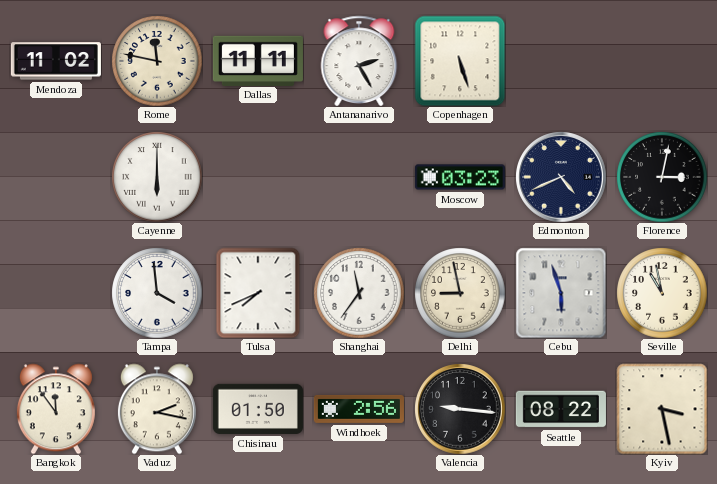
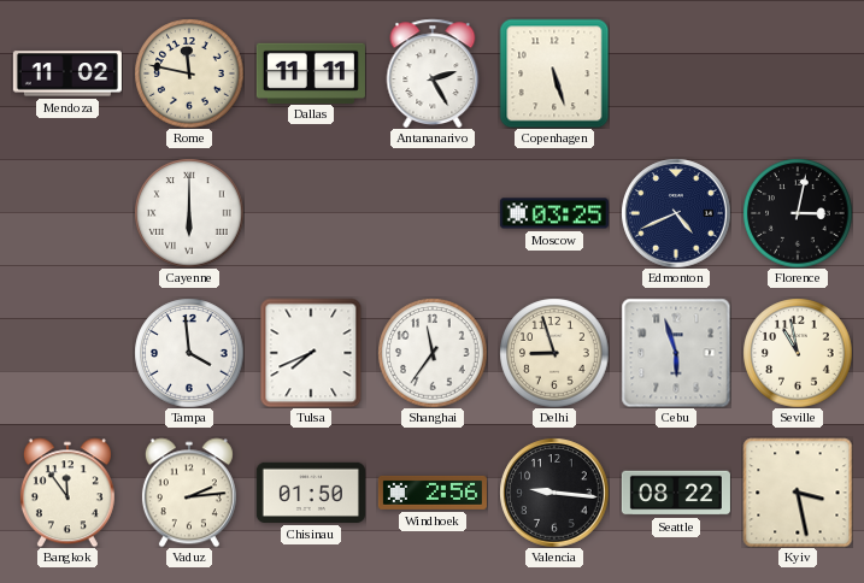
Moscow: 03:23 -> 03:25
Delhi: 8:58 -> 8:57
Vaduz: 2:17 -> 2:14
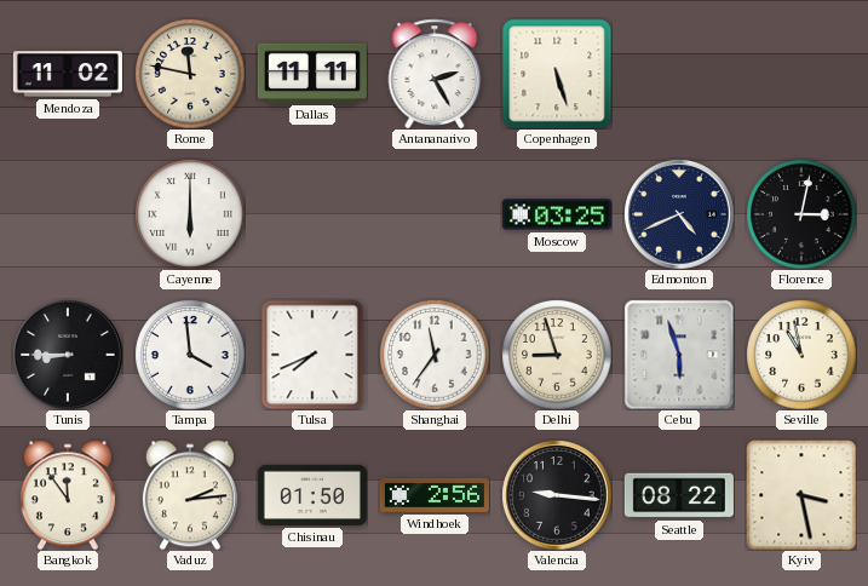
Tunis: none -> 8:45
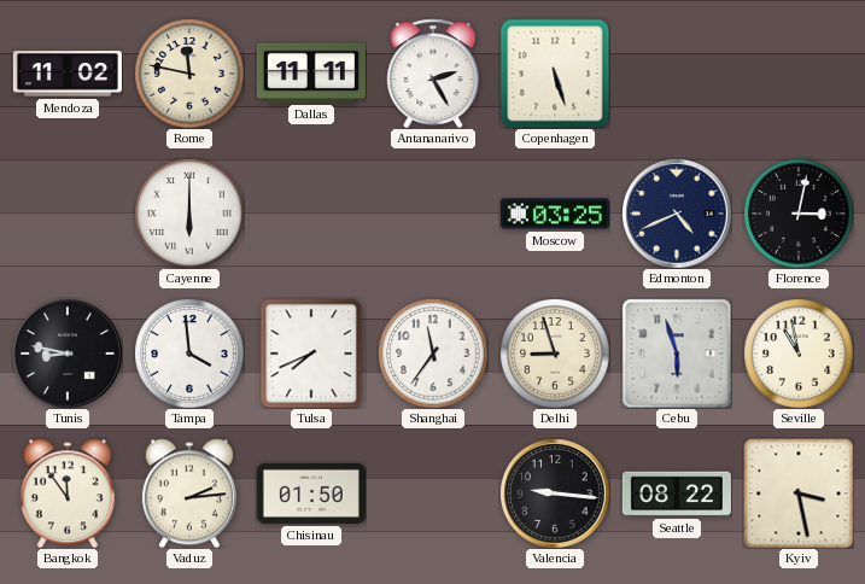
Tunis: 8:45 -> 8:47
Windhoek: 2:56 -> none
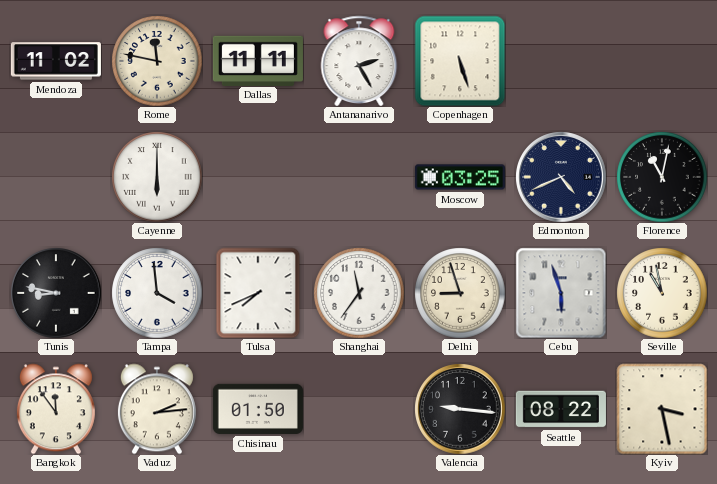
Florence: 3:02 -> 11:02
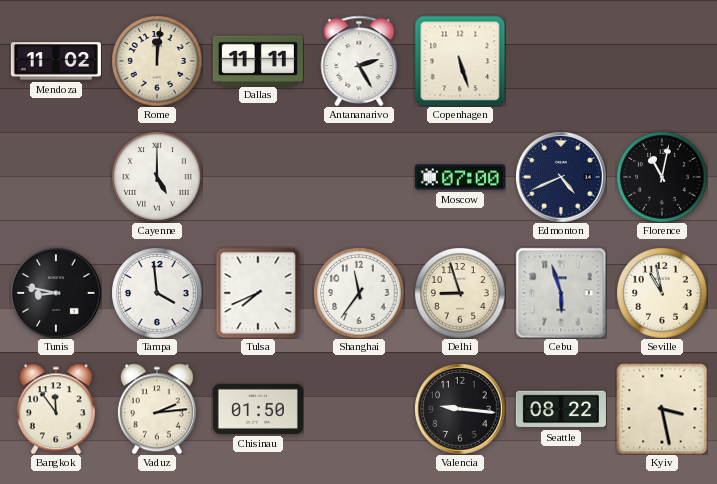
Rome: 11:47 -> 12:01
Cayenne: 6:00 -> 5:00
Moscow: 03:25 -> 07:00
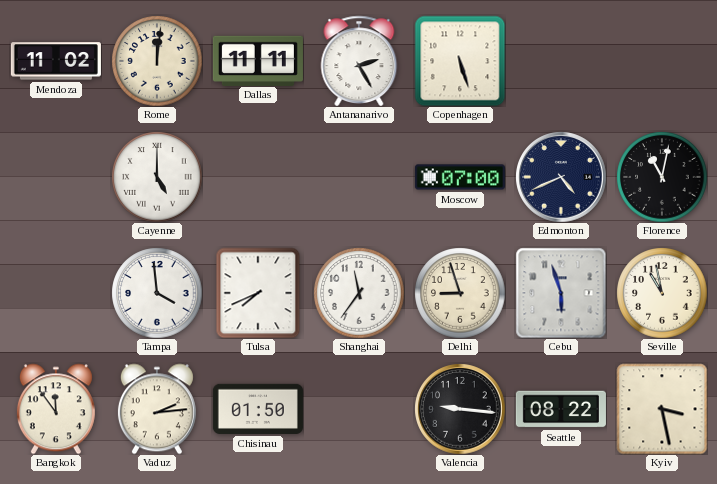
Tunis: 8:47 -> none
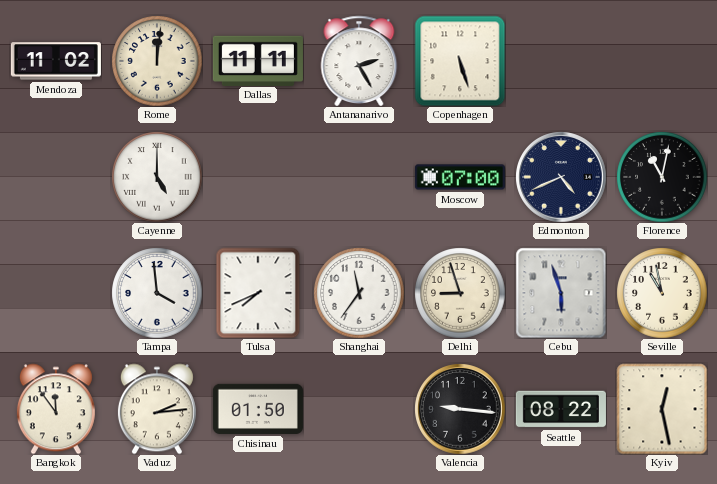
Kyiv: 3:28 -> 12:28
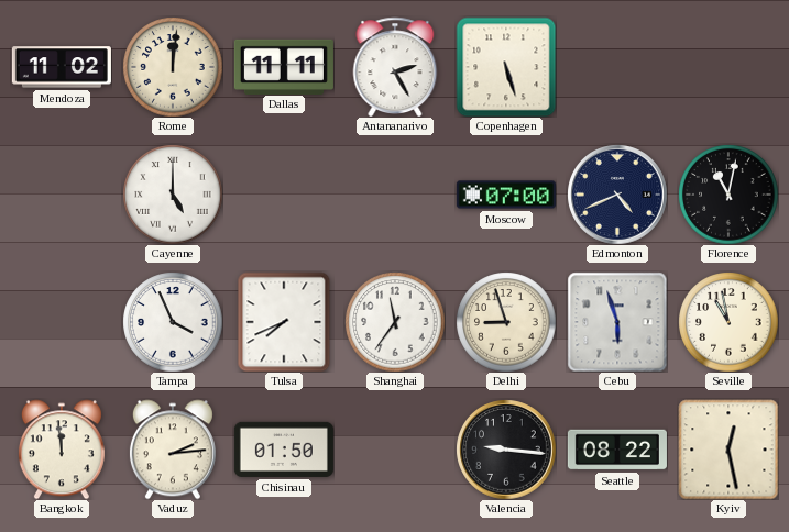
Tampa: 3:59 -> 3:56
Bangkok: 11:54 -> 11:59
